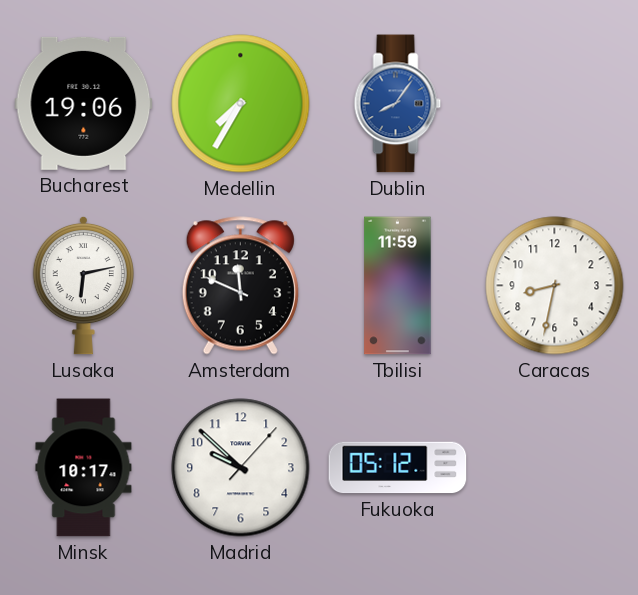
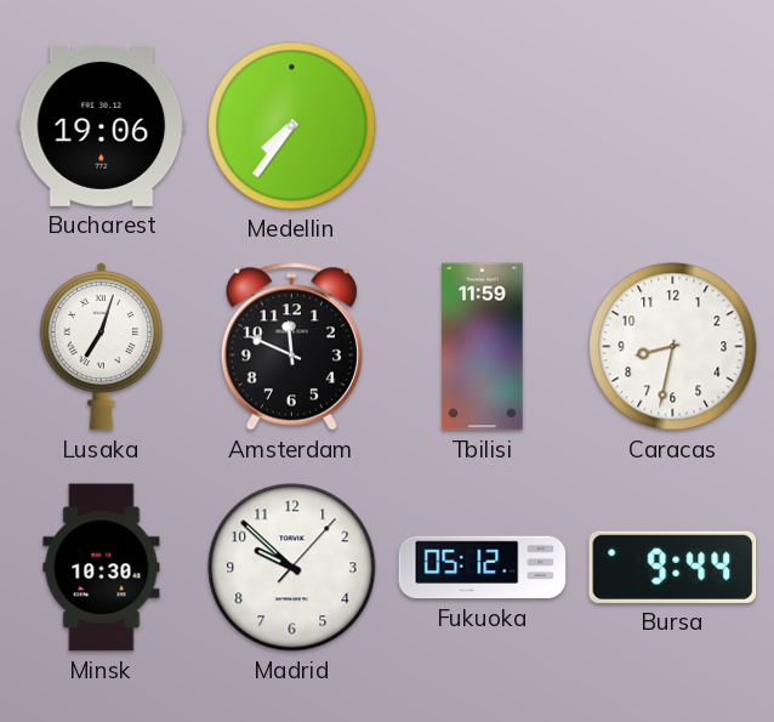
Medellin: 7:35 -> 7:36
Dublin: 8:06 -> none
Lusaka: 6:13 -> 7:03
Minsk: 10:17 -> 10:30
Bursa: none -> 9:44
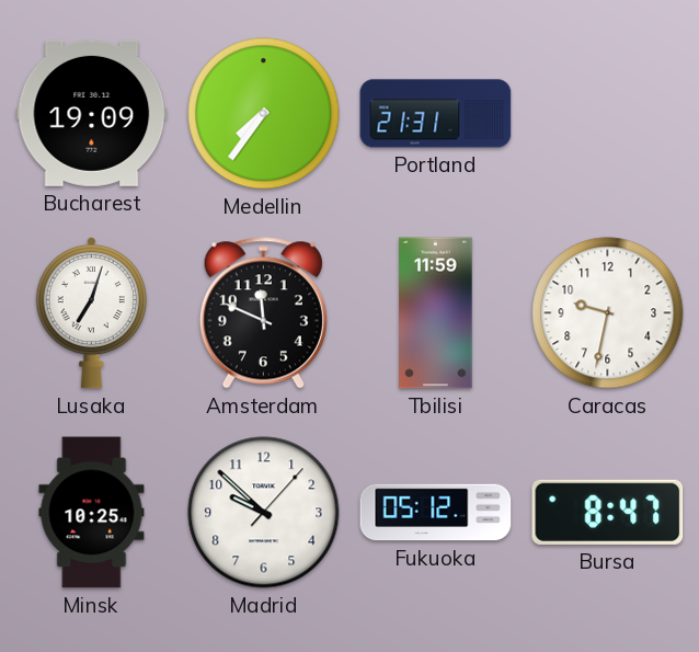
Bucharest: 19:06 -> 19:09
Portland: none -> 21:31
Caracas: 8:32 -> 9:32
Minsk: 10:30 -> 10:25
Bursa: 9:44 -> 8:47
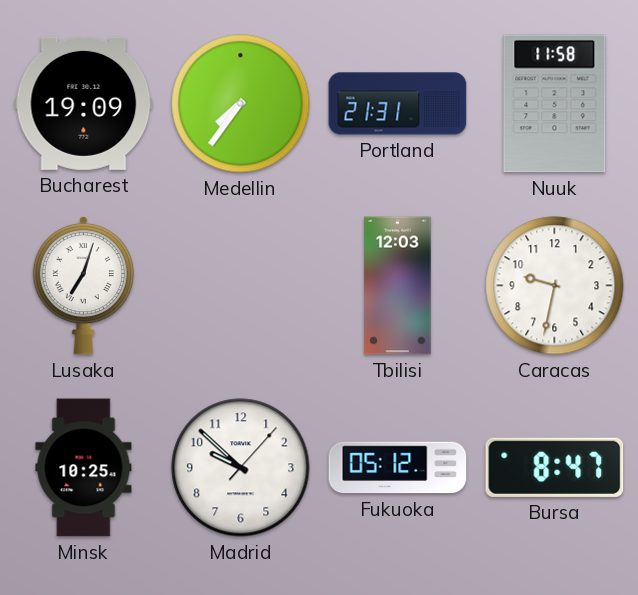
Nuuk: none -> 11:58
Amsterdam: 11:49 -> none
Tbilisi: 11:59 -> 12:03
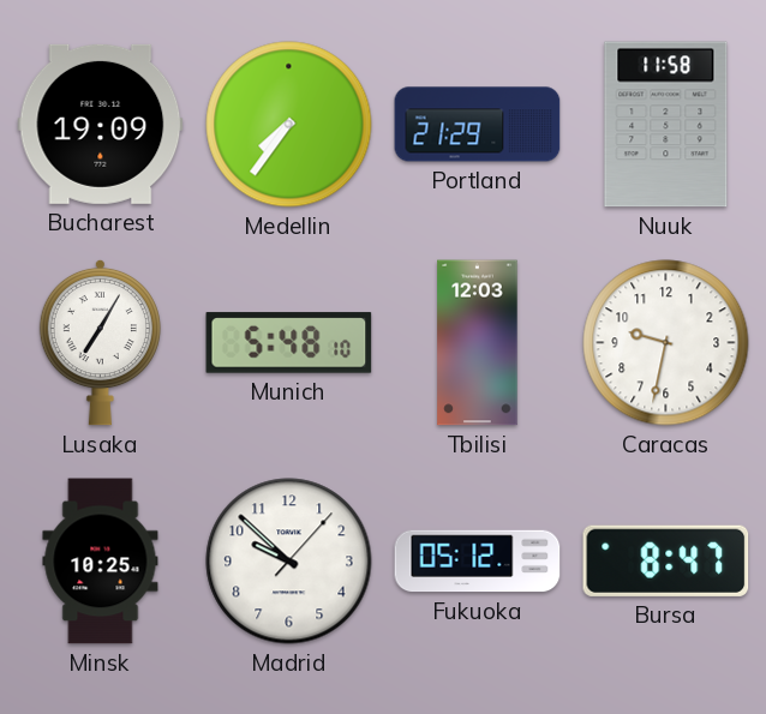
Portland: 21:31 -> 21:29
Lusaka: 7:03 -> 7:05
Munich: none -> 5:48
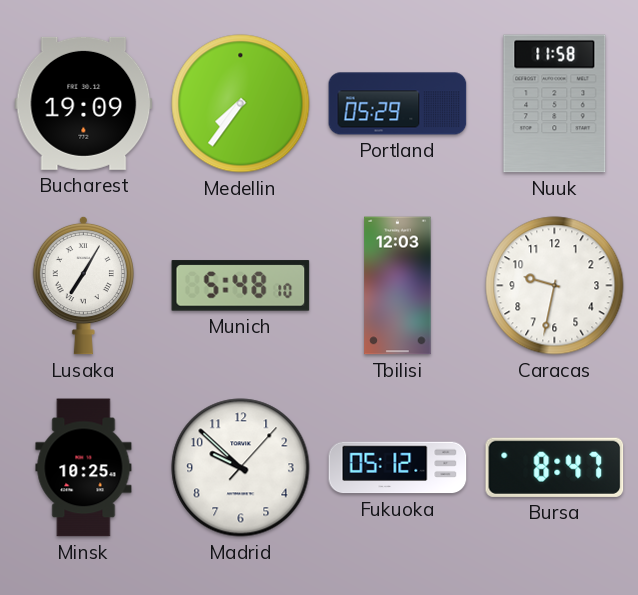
Portland: 21:29 -> 05:29
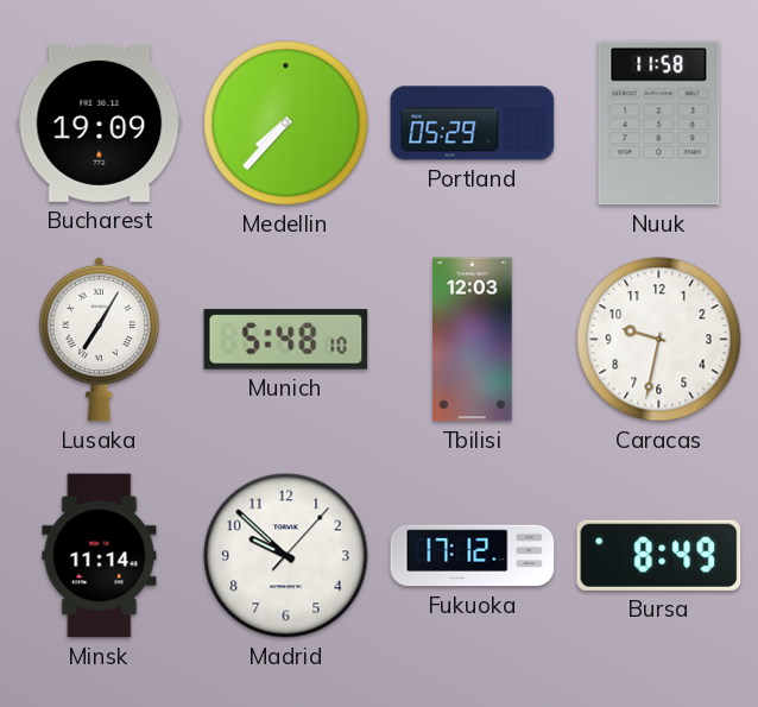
Medellin: 7:36 -> 7:37
Minsk: 10:25 -> 11:14
Fukuoka: 05:12 -> 17:12
Bursa: 8:47 -> 8:49
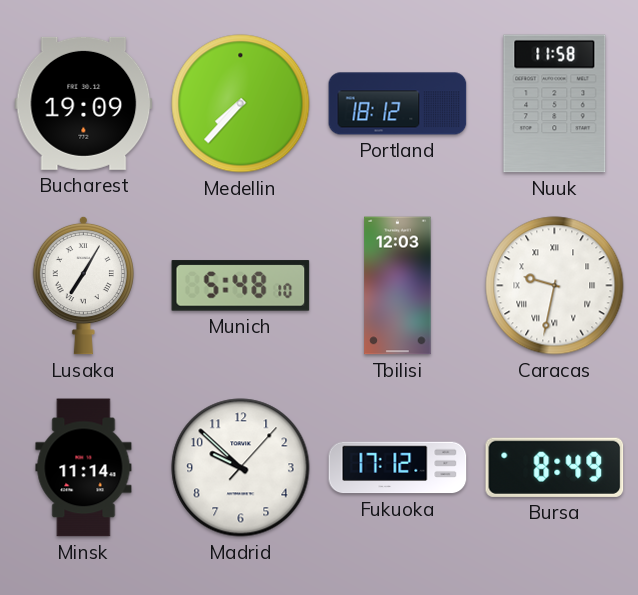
Portland: 05:29 -> 18:12
Caracas numerals: Arabic -> Roman
